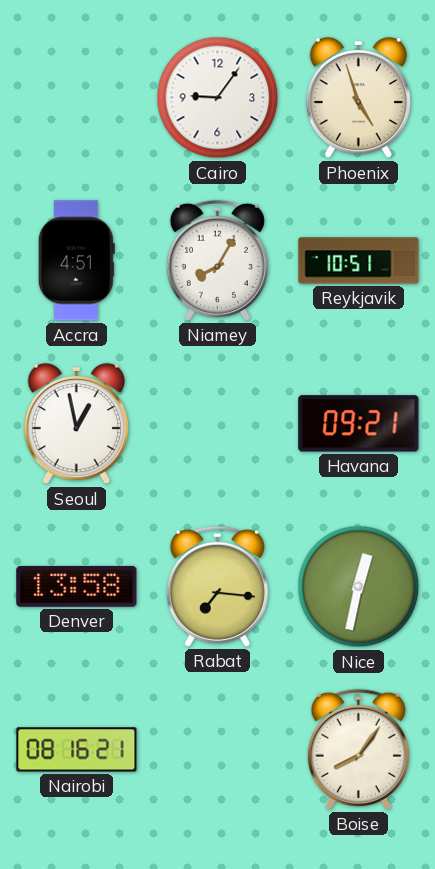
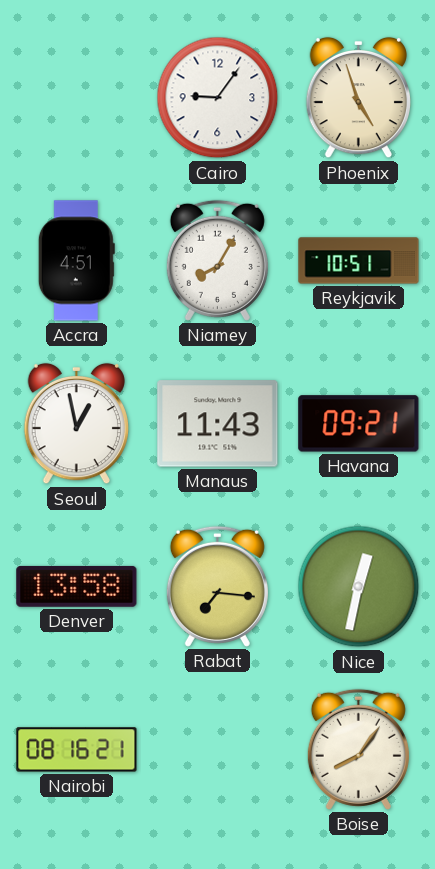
Manaus: none -> 11:43
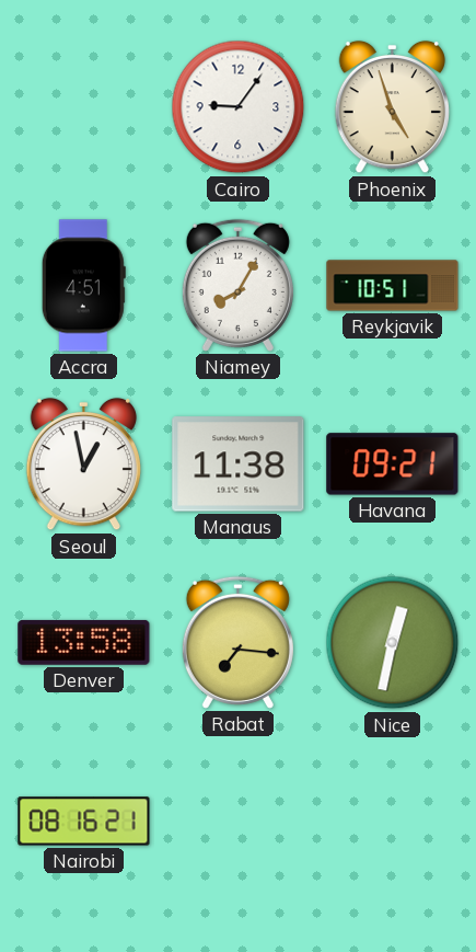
Manaus: 11:43 -> 11:38
Boise: 8:06 -> none
